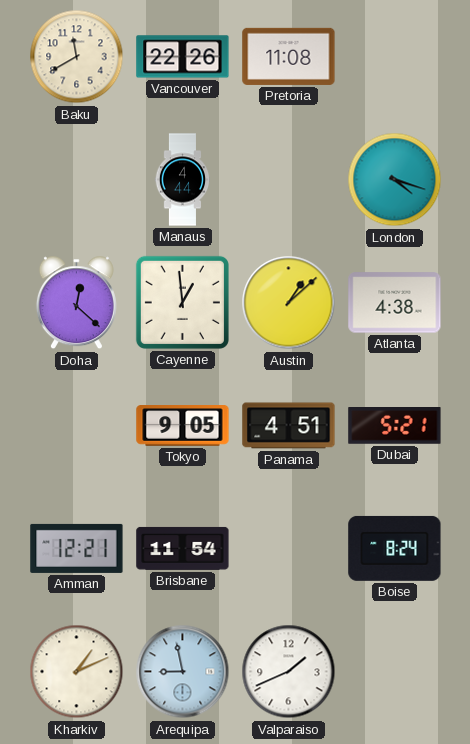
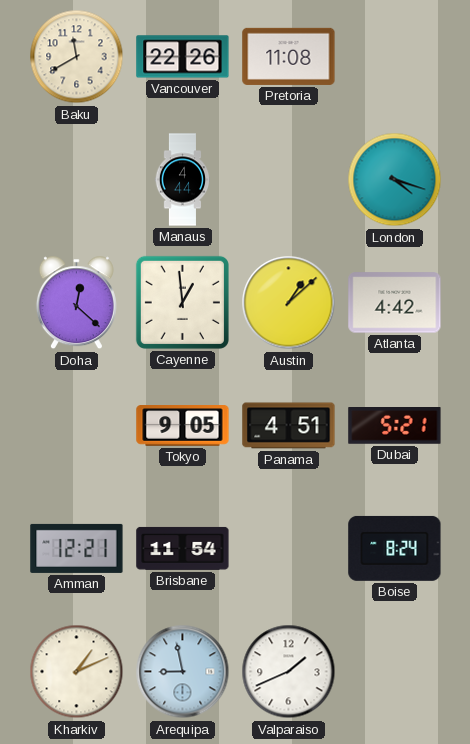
Atlanta: 4:38 -> 4:42
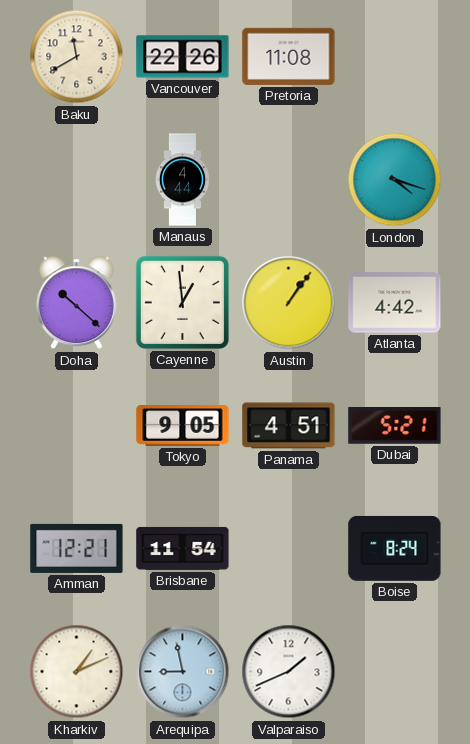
Doha: 12:22 -> 10:22
Austin: 1:08 -> 1:06
